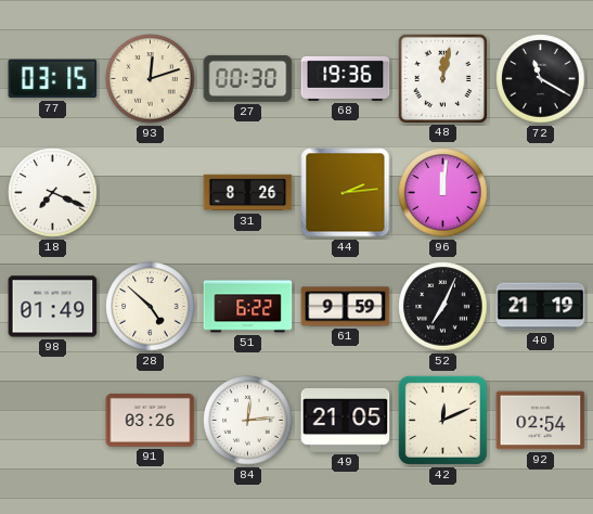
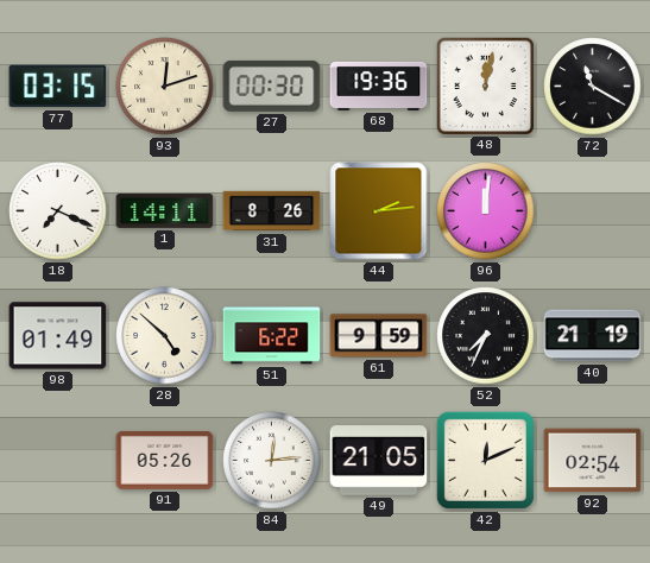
1: none -> 14:11
52: 7:04 -> 7:34
91: 03:26 -> 05:26
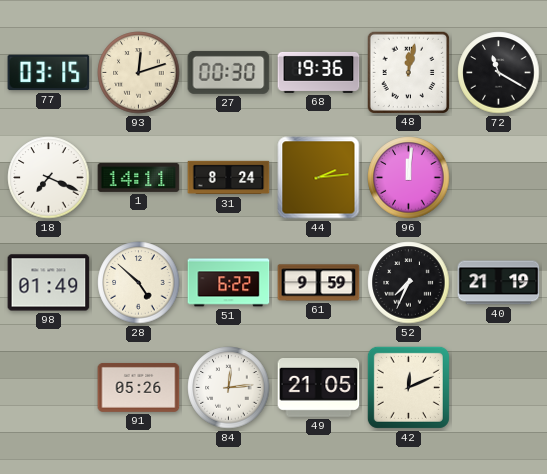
31: 8:26 -> 8:24
92: 02:54 -> none
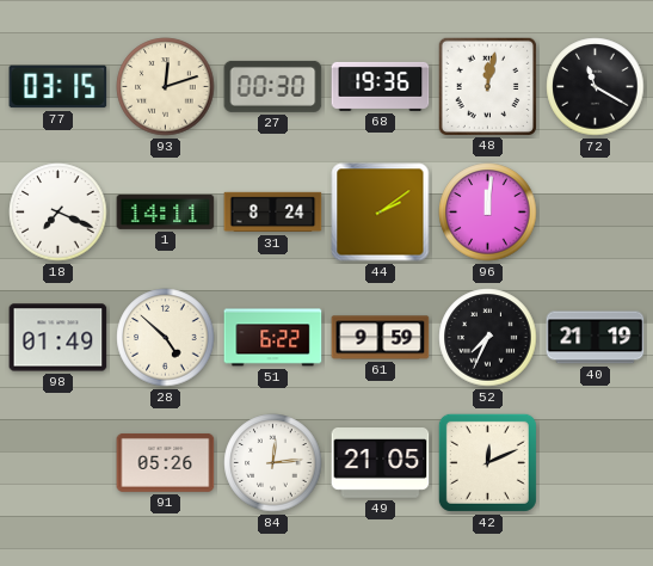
44: 2:14 -> 2:09
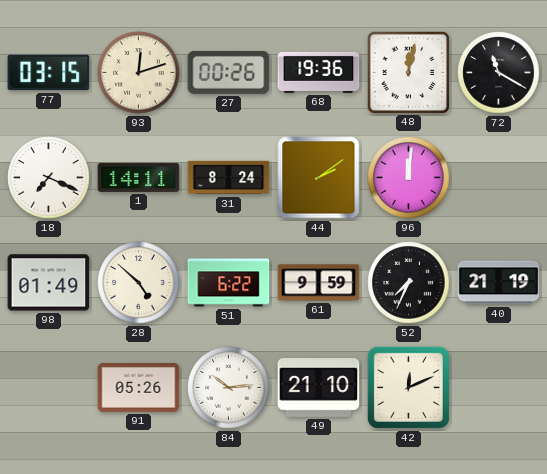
27: 00:30 -> 00:26
84: 12:14 -> 10:14
49: 21:05 -> 21:10
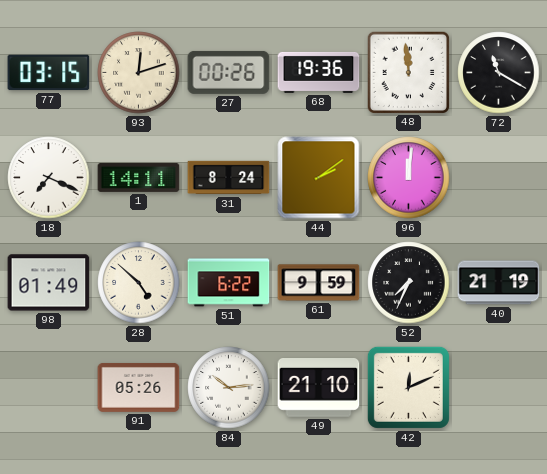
48: 12:02 -> 11:59
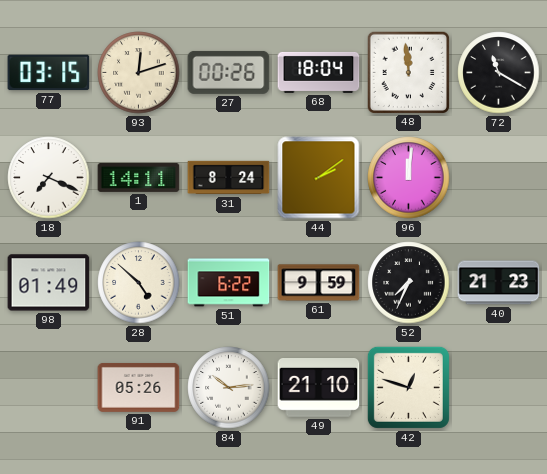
68: 19:36 -> 18:04
40: 21:19 -> 21:23
42: 12:11 -> 12:48
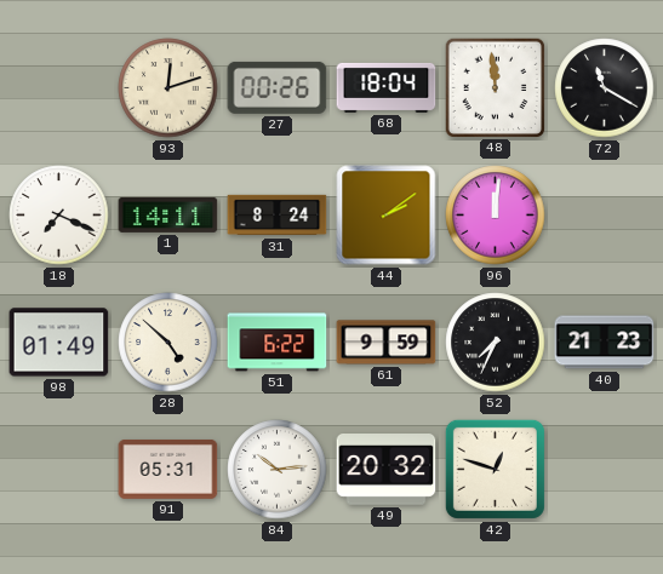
77: 03:15 -> none
91: 05:26 -> 05:31
49: 21:10 -> 20:32
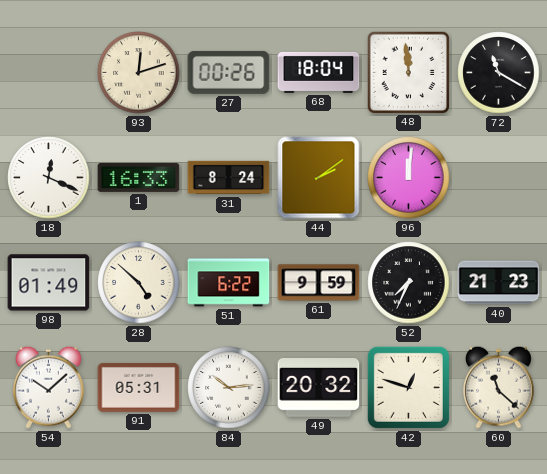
18: 7:19 -> 12:19
1: 14:11 -> 16:33
54: none -> 10:08
60: none -> 11:22
